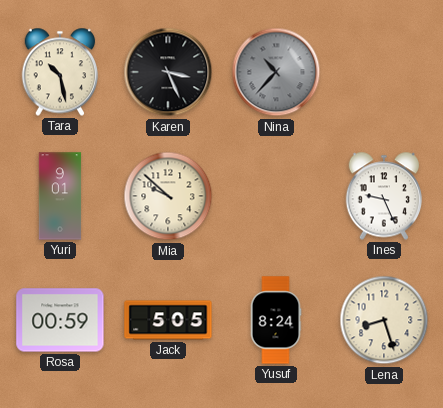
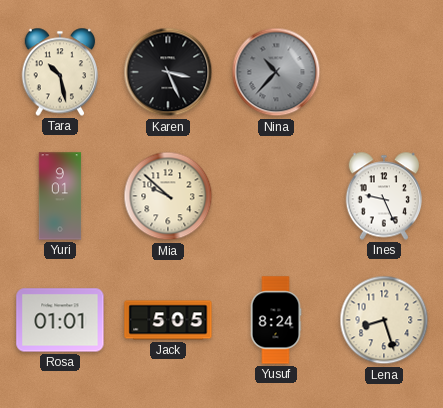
Rosa: 00:59 -> 01:01
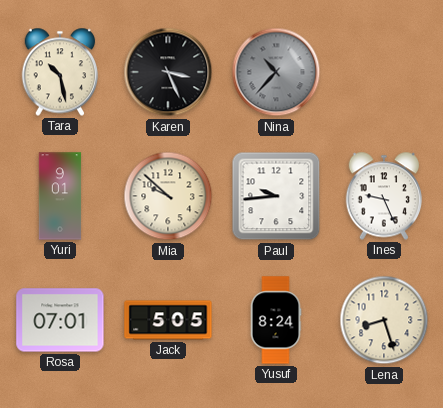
Paul: none -> 9:44
Rosa: 01:01 -> 07:01
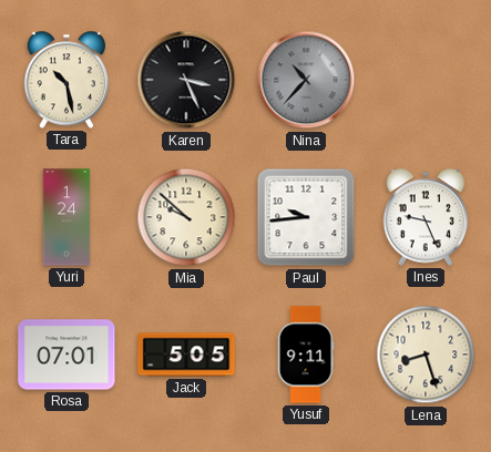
Yuri: 9:01 -> 1:24
Yusuf: 8:24 -> 9:11
